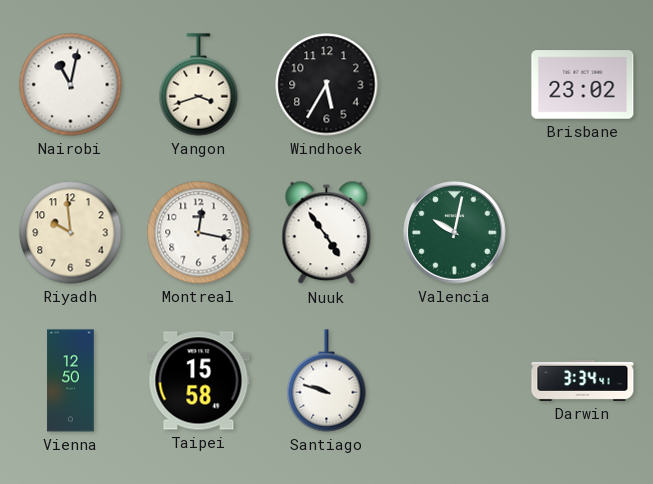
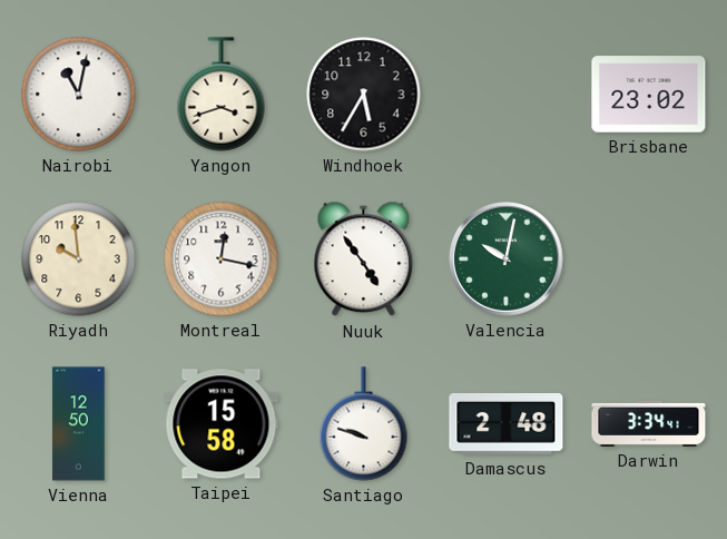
Damascus: none -> 2:48
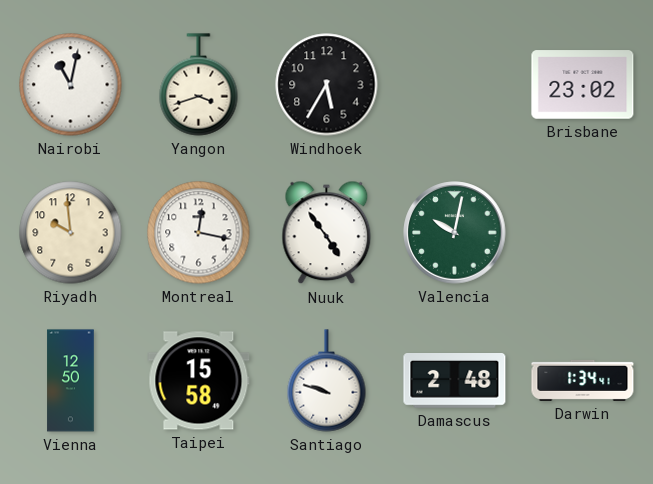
Darwin: 3:34 -> 1:34
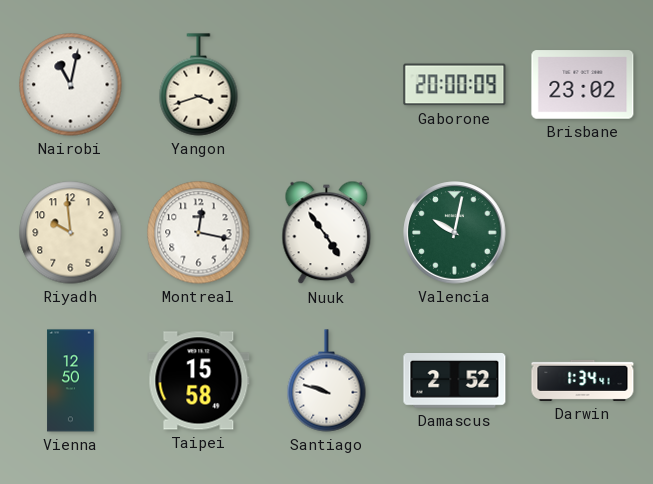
Windhoek: 5:35 -> none
Gaborone: none -> 20:00
Damascus: 2:48 -> 2:52
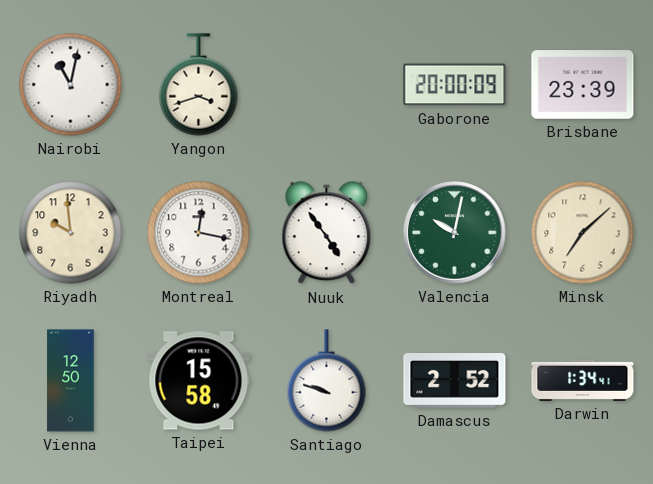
Brisbane: 23:02 -> 23:39
Minsk: none -> 7:08
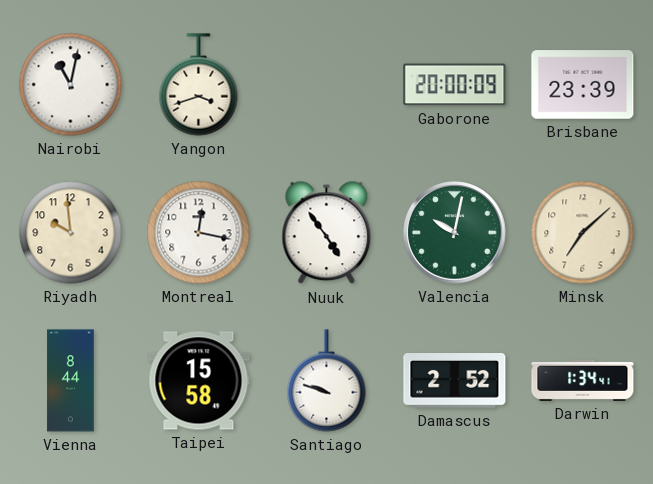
Vienna: 12:50 -> 8:44
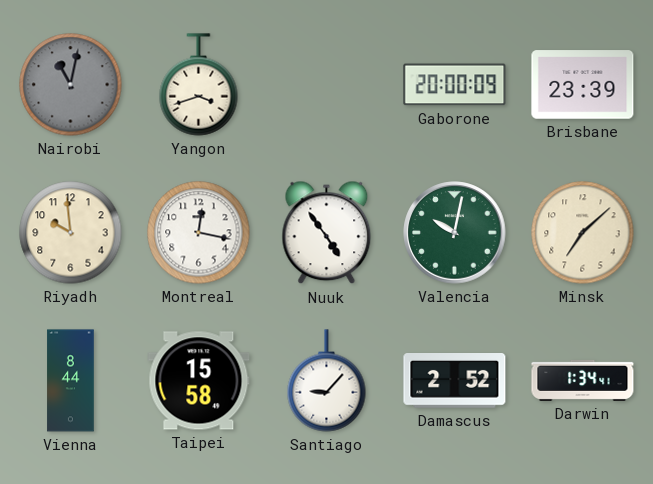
Nairobi dial: white -> grey
Santiago: 9:48 -> 9:07
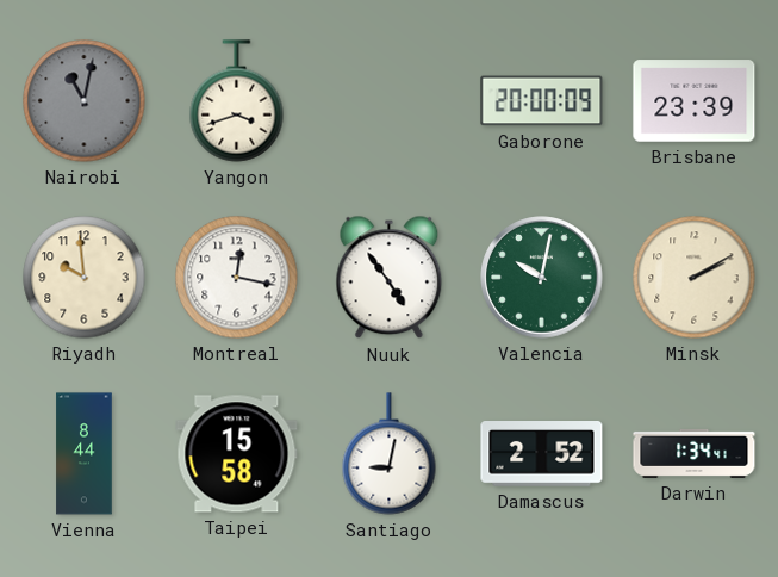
Minsk: 7:08 -> 2:10
Santiago: 9:07 -> 9:02
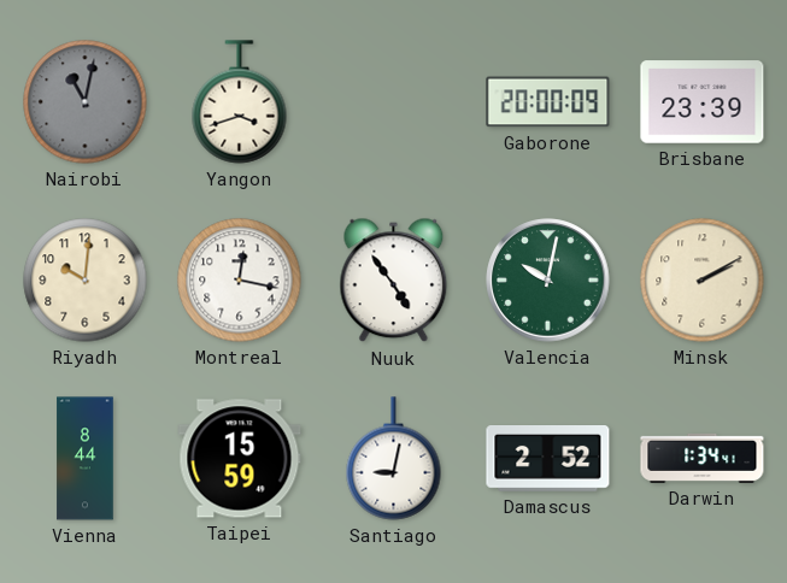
Riyadh: 9:59 -> 10:01
Taipei: 15:58 -> 15:59
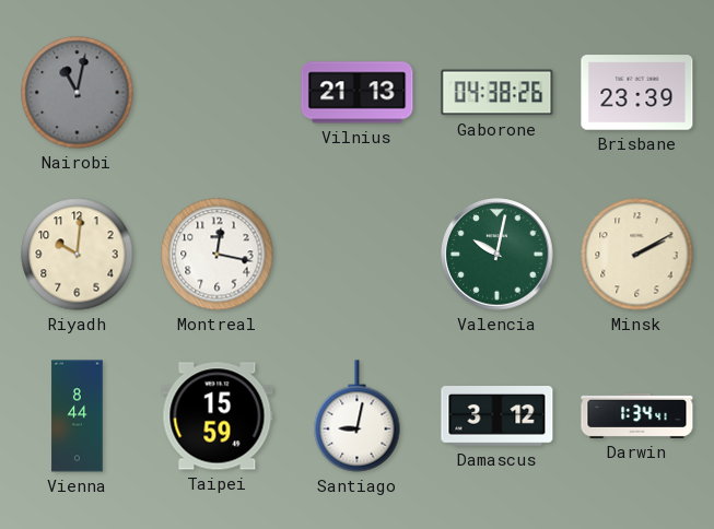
Yangon: 3:42 -> none
Vilnius: none -> 21:13
Gaborone: 20:00 -> 04:38
Nuuk: 4:54 -> none
Damascus: 2:52 -> 3:12
